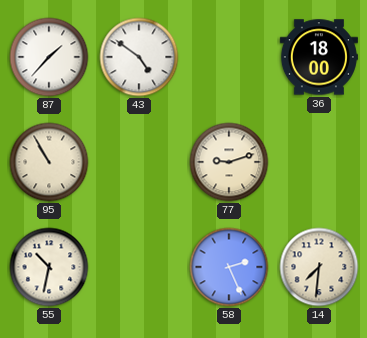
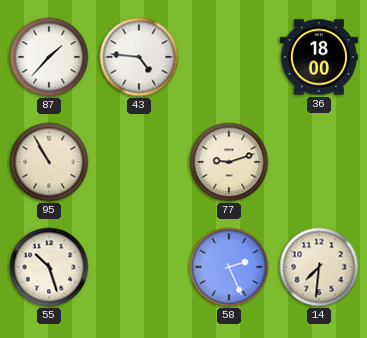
43: 4:51 -> 4:46
55: 10:32 -> 10:27
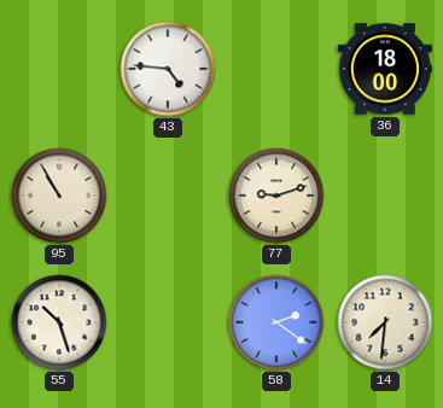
87: 1:37 -> none
58: 2:26 -> 2:21
